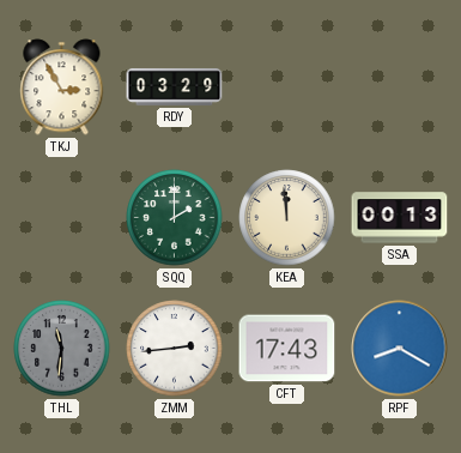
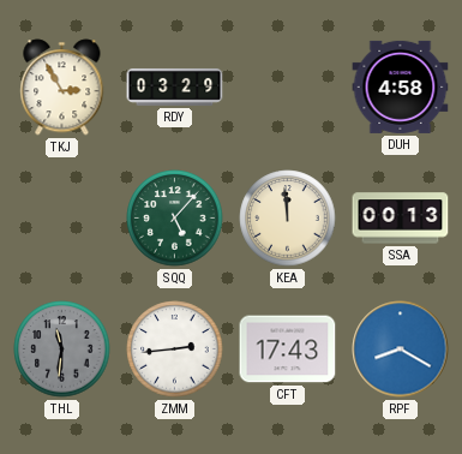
DUH: none -> 4:58
SQQ: 2:00 -> 5:07
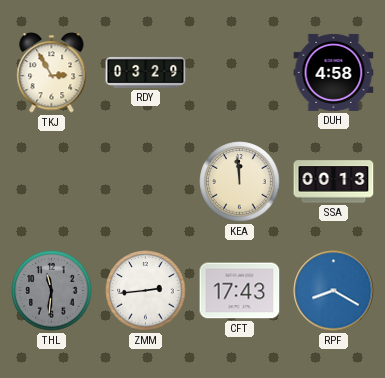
SQQ: 5:07 -> none
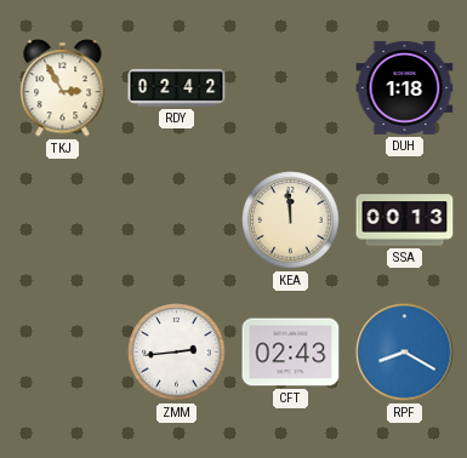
RDY: 03:29 -> 02:42
DUH: 4:58 -> 1:18
THL: 11:31 -> none
CFT: 17:43 -> 02:43
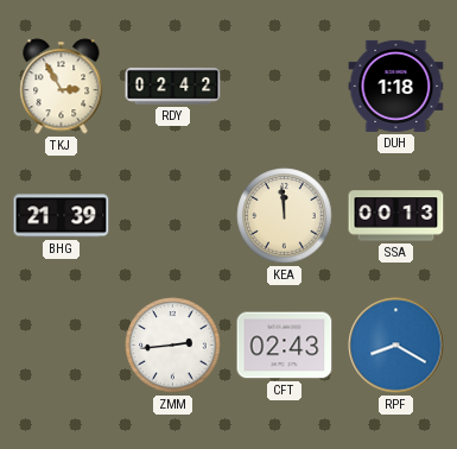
BHG: none -> 21:39
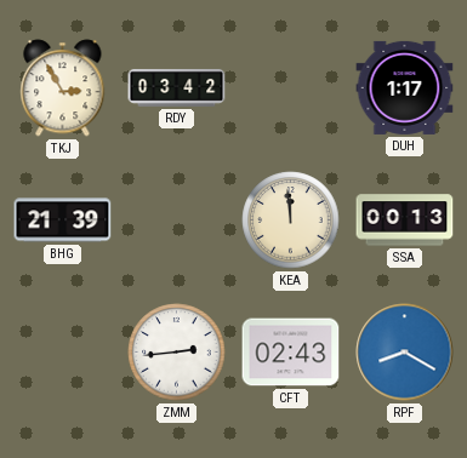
RDY: 02:42 -> 03:42
DUH: 1:18 -> 1:17
